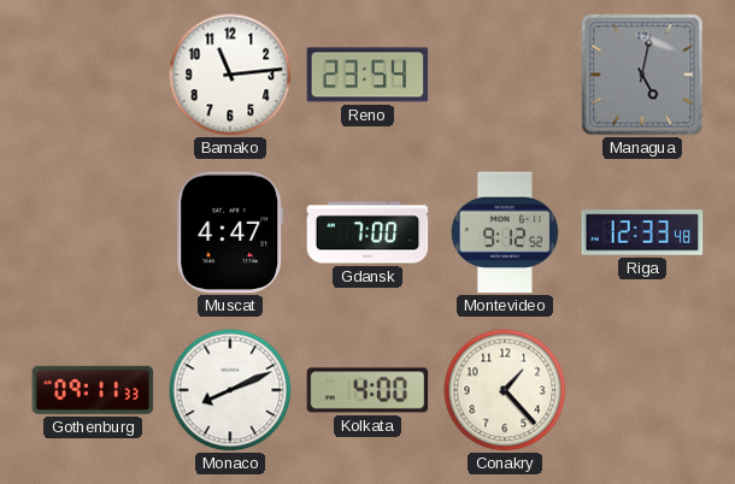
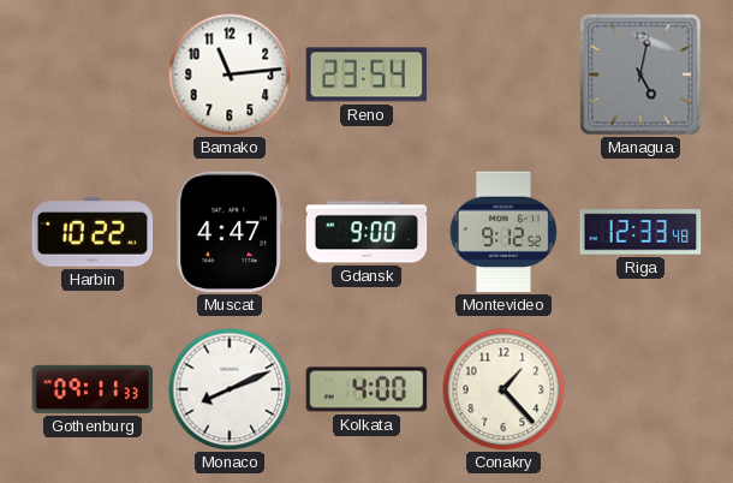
Harbin: none -> 10:22
Gdansk: 7:00 -> 9:00
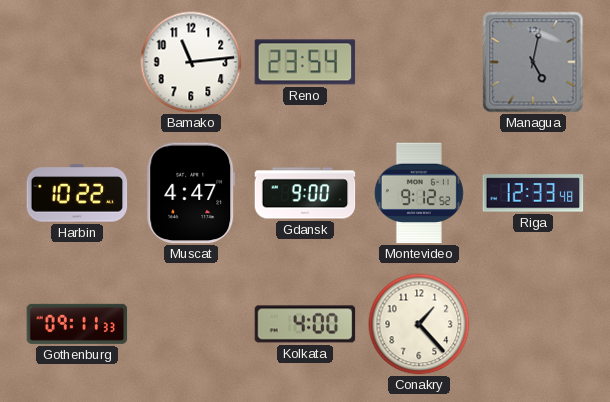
Monaco: 8:11 -> none
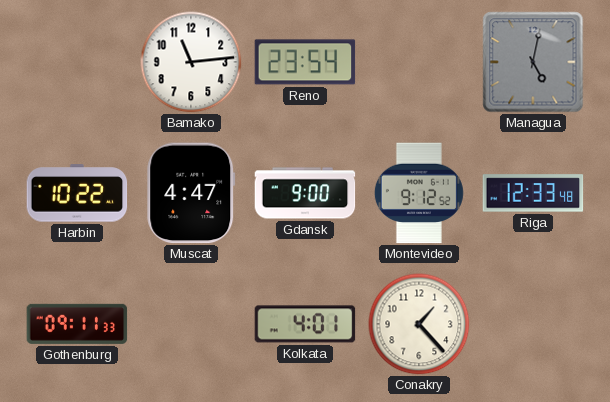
Kolkata: 4:00 -> 4:01
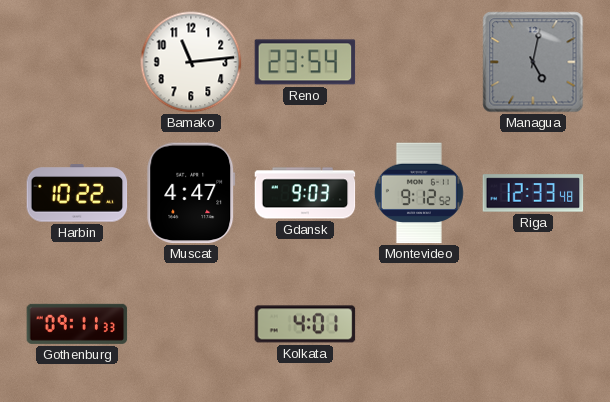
Gdansk: 9:00 -> 9:03
Conakry: 1:23 -> none
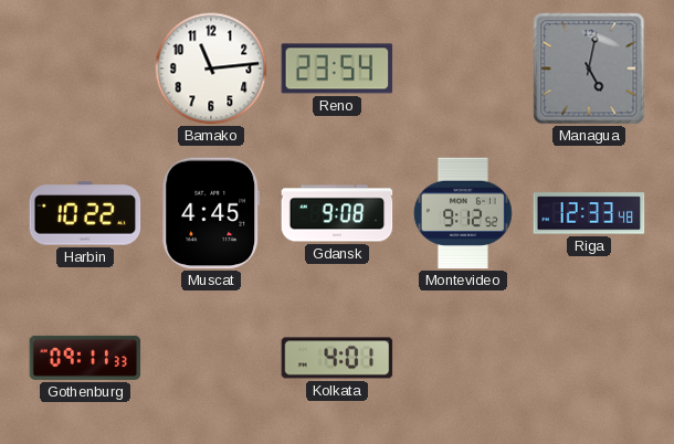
Muscat: 4:47 -> 4:45
Gdansk: 9:03 -> 9:08
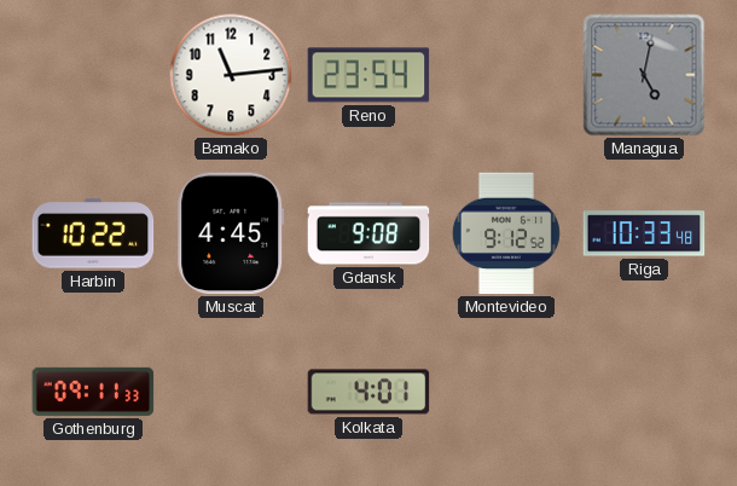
Riga: 12:33 -> 10:33
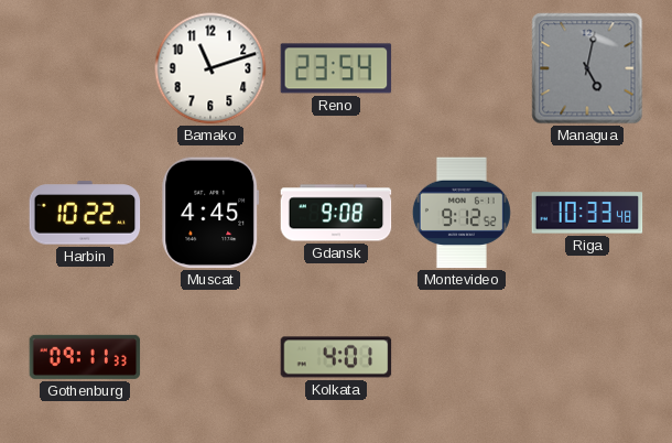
Bamako: 11:14 -> 11:12
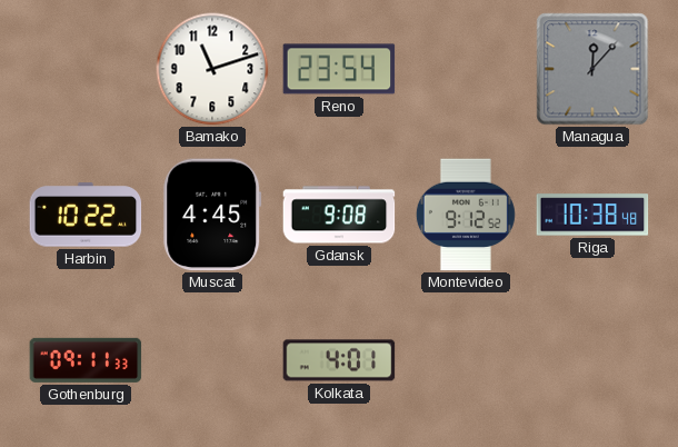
Managua: 5:02 -> 12:07
Riga: 10:33 -> 10:38
